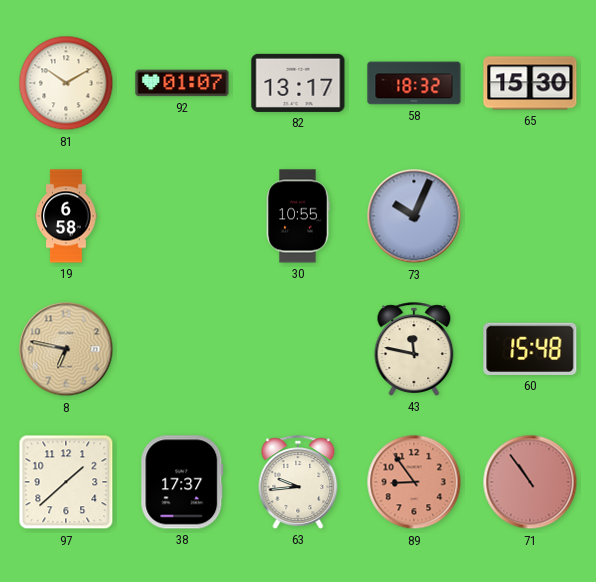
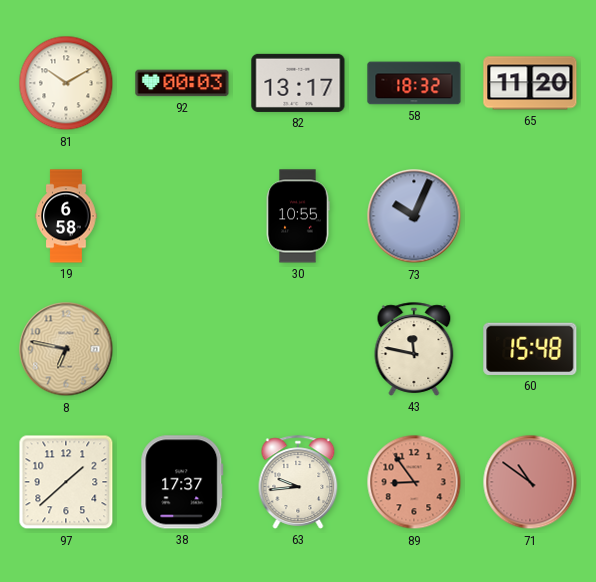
92: 01:07 -> 00:03
65: 15:30 -> 11:20
71: 10:54 -> 10:51
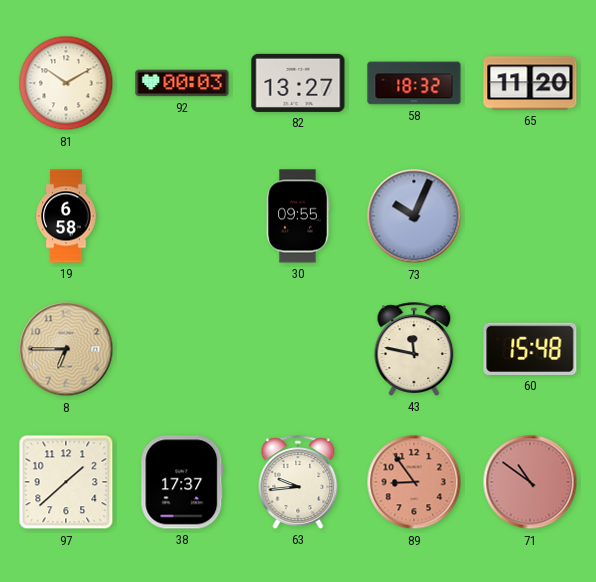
82: 13:17 -> 13:27
30: 10:55 -> 09:55
8: 6:47 -> 6:45
